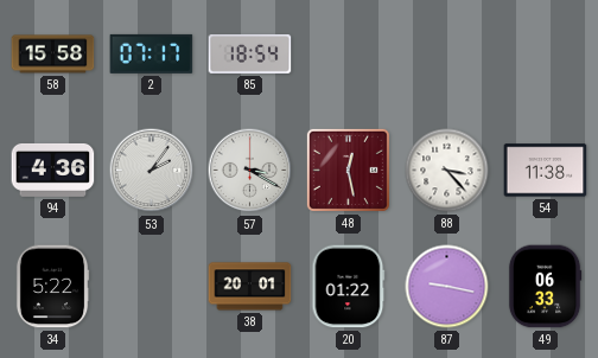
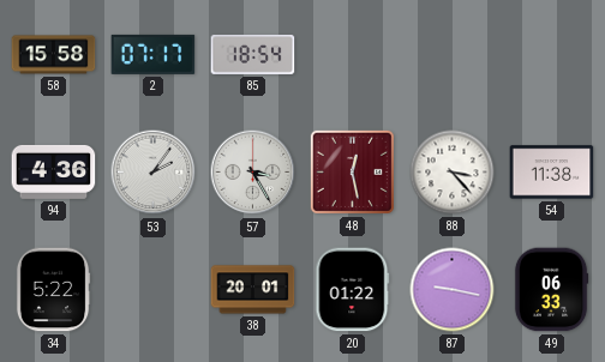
57: 3:20 -> 3:25
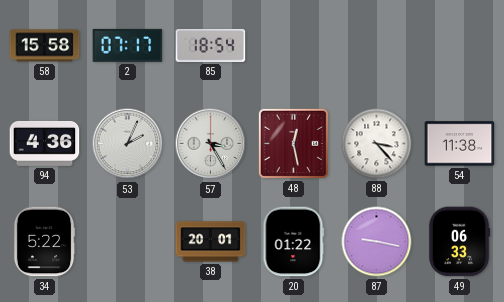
53: 2:06 -> 2:04
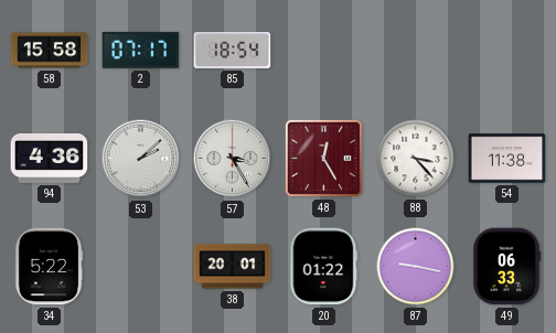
53: 2:04 -> 2:08
48: 12:28 -> 12:25
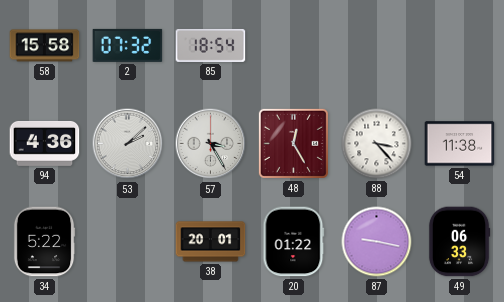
2: 07:17 -> 07:32
